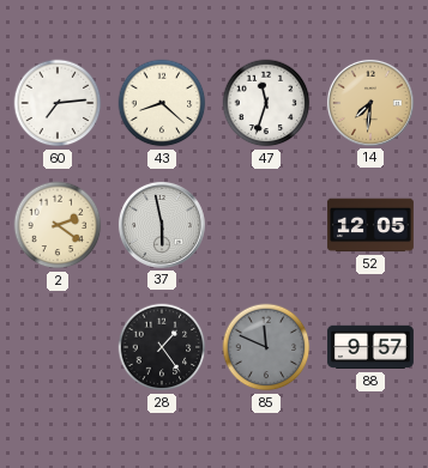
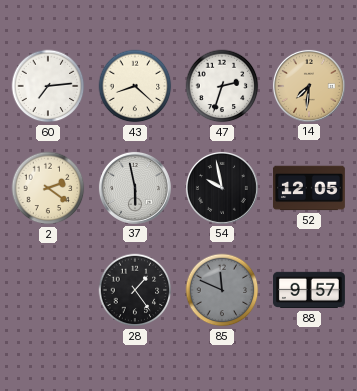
47: 11:33 -> 2:33
54: none -> 9:58
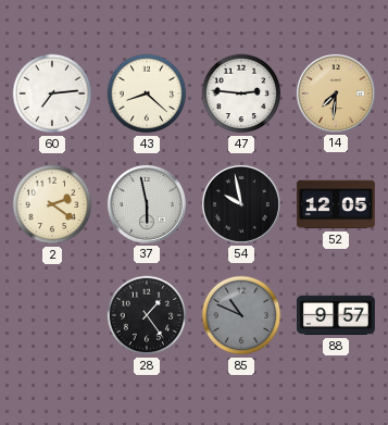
47: 2:33 -> 2:46
85: 11:49 -> 10:49
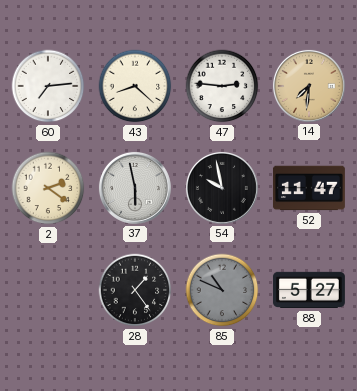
52: 12:05 -> 11:47
88: 9:57 -> 5:27
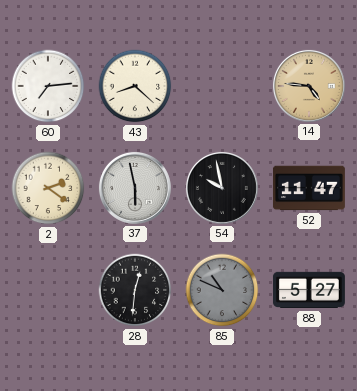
47: 2:46 -> none
14: 7:31 -> 4:46
28: 1:24 -> 12:31
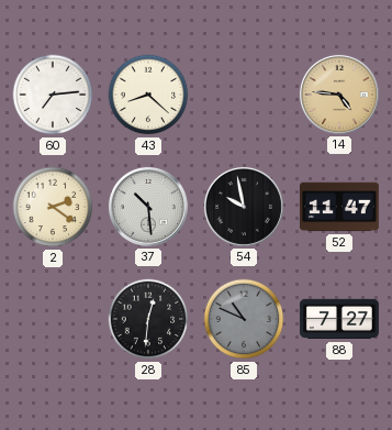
37: 5:58 -> 10:29
88: 5:27 -> 7:27
